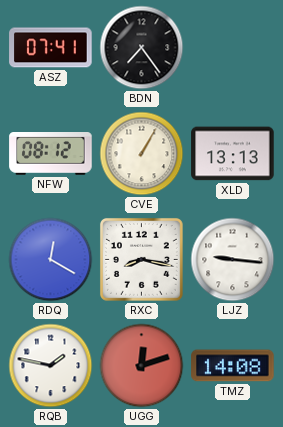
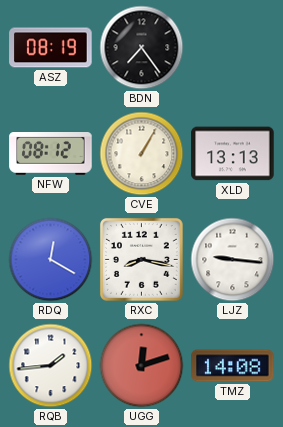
ASZ: 07:41 -> 08:19
RQB: 1:47 -> 1:44
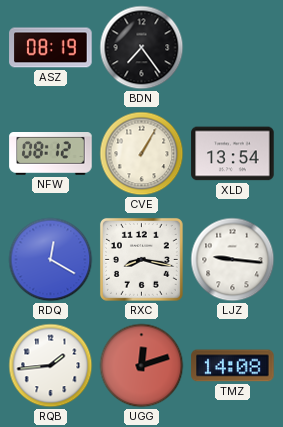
XLD: 13:13 -> 13:54
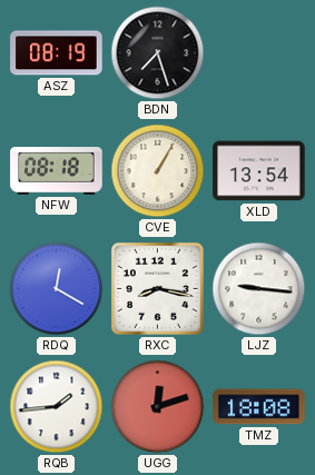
BDN: 7:24 -> 7:27
NFW: 08:12 -> 08:18
TMZ: 14:08 -> 18:08
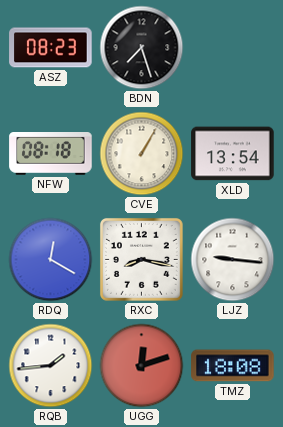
ASZ: 08:19 -> 08:23
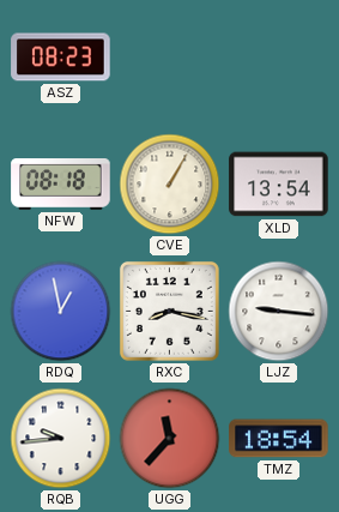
BDN: 7:27 -> none
RDQ: 12:20 -> 12:58
RQB: 1:44 -> 9:44
UGG: 12:12 -> 11:37
TMZ: 18:08 -> 18:54
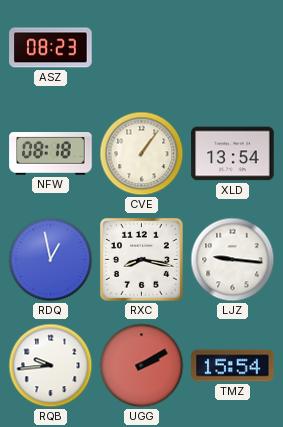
CVE: 1:05 -> 1:06
UGG: 11:37 -> 2:10
TMZ: 18:54 -> 15:54
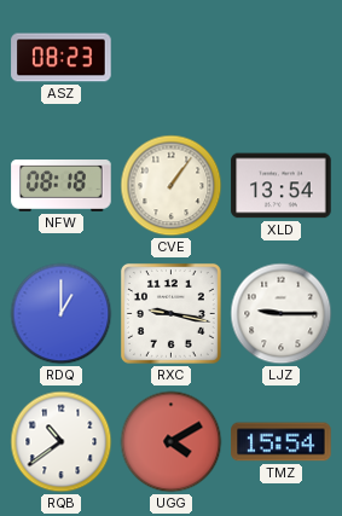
RDQ: 12:58 -> 1:00
RXC: 8:17 -> 9:17
LJZ: 9:16 -> 9:15
RQB: 9:44 -> 10:39
UGG: 2:10 -> 4:10
